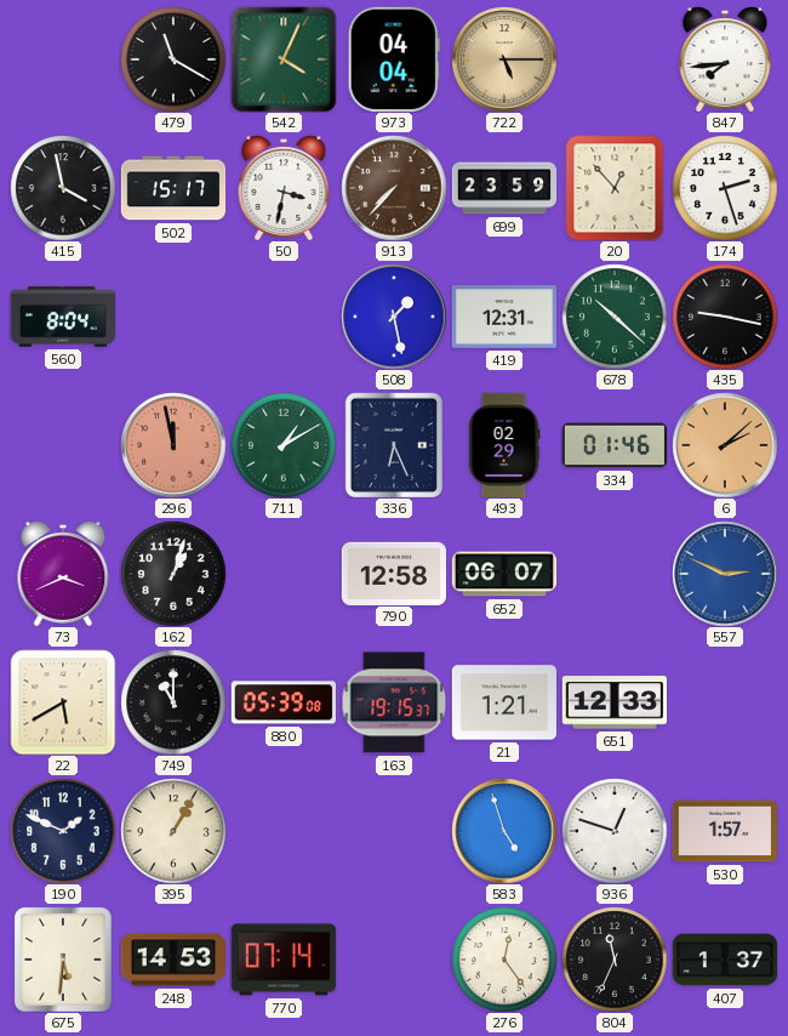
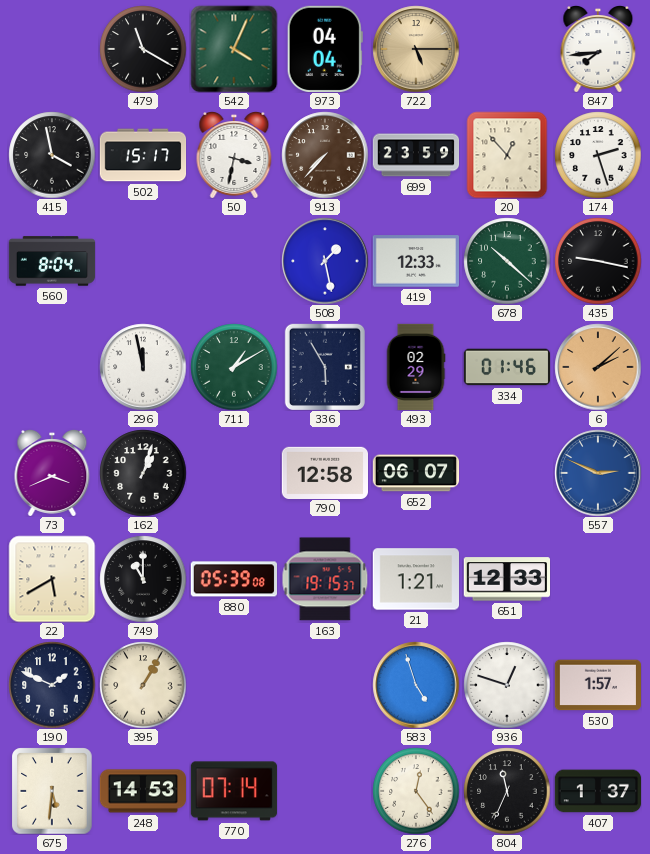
419: 12:31 -> 12:33
296 dial: salmon -> white
336: 6:26 -> 5:55
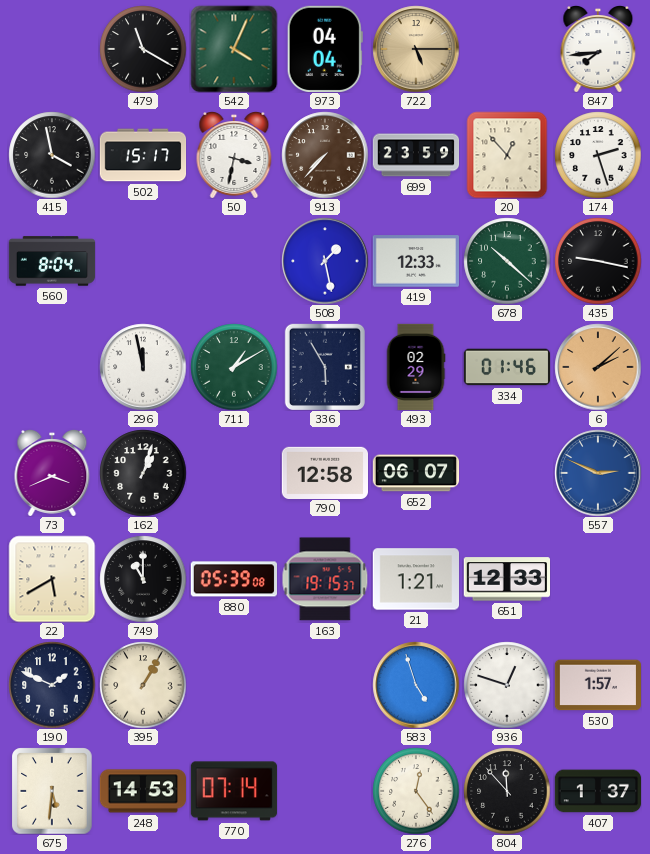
804: 11:34 -> 11:53
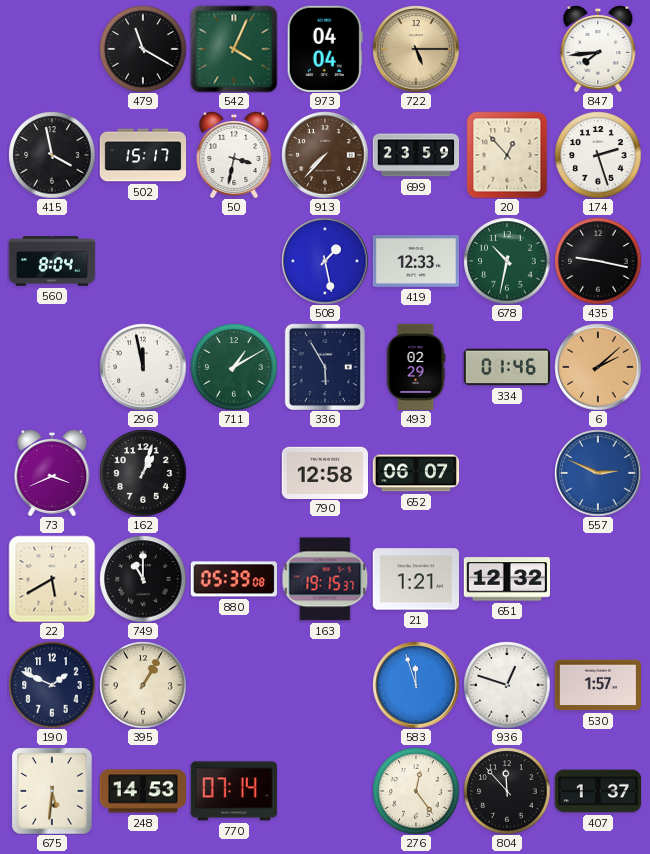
678: 10:22 -> 10:32
651: 12:33 -> 12:32
583: 4:57 -> 11:57
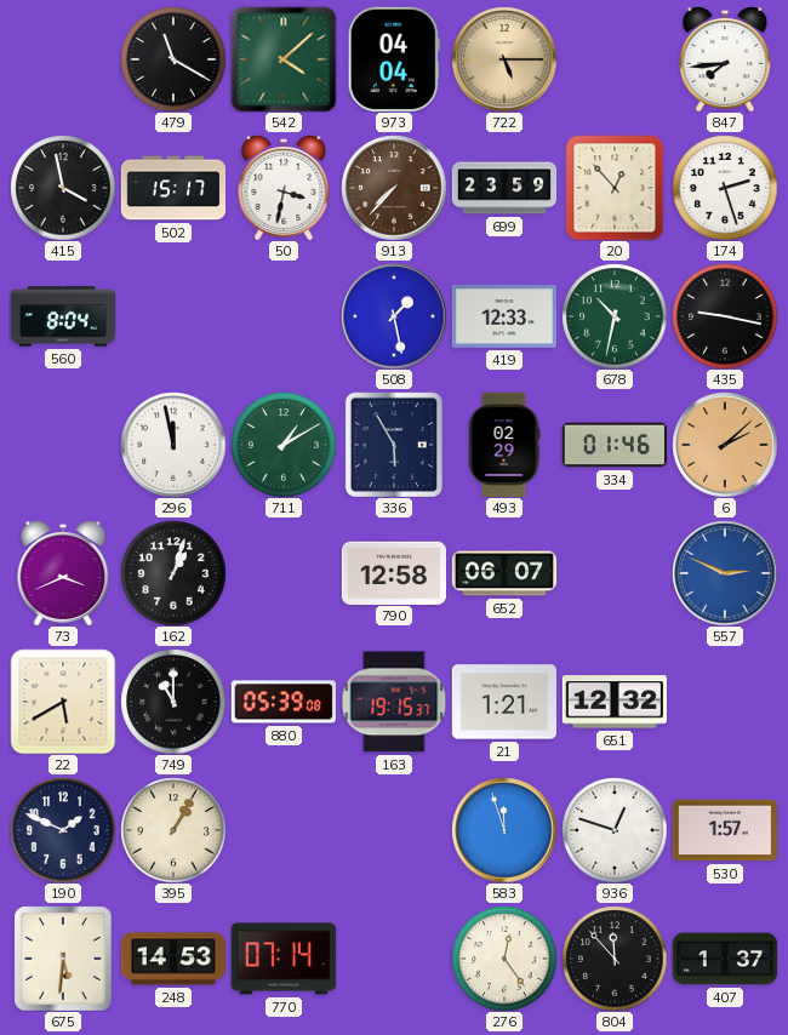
542: 4:04 -> 4:08
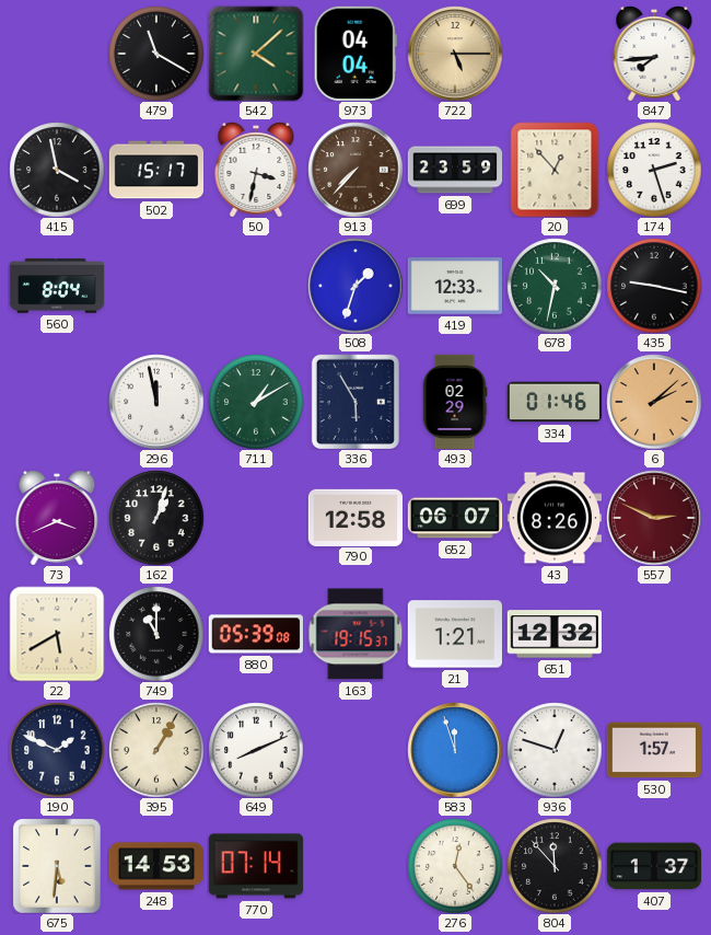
508: 1:28 -> 1:33
43: none -> 8:26
557 dial: blue -> burgundy
649: none -> 8:11
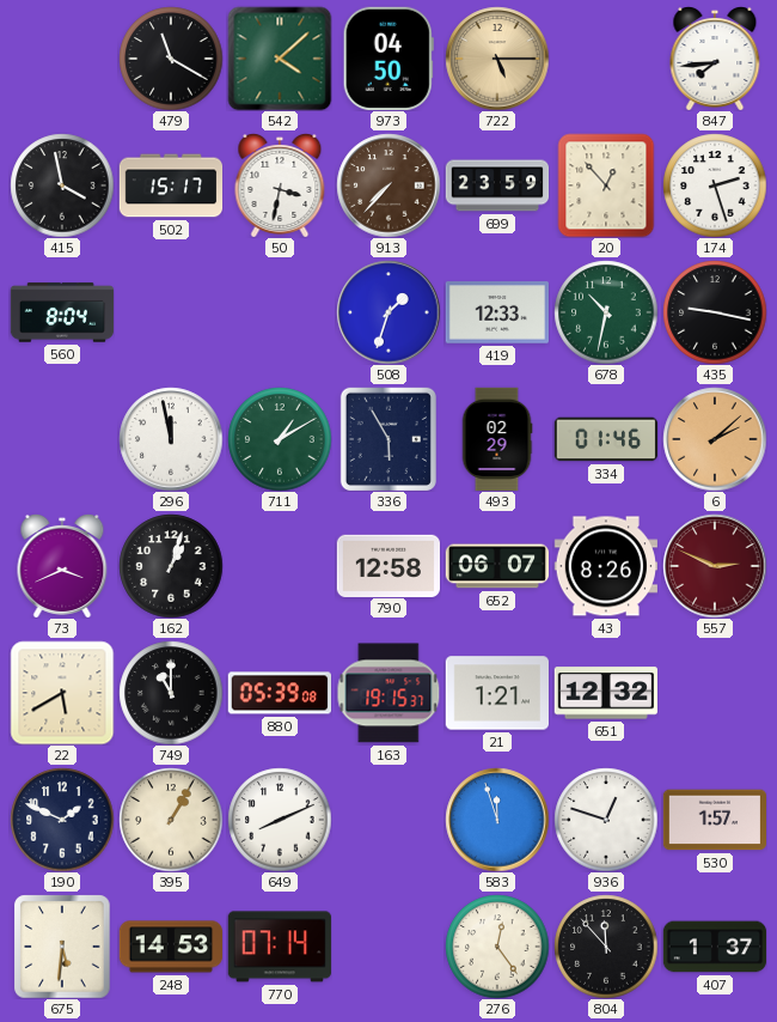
973: 04:04 -> 04:50
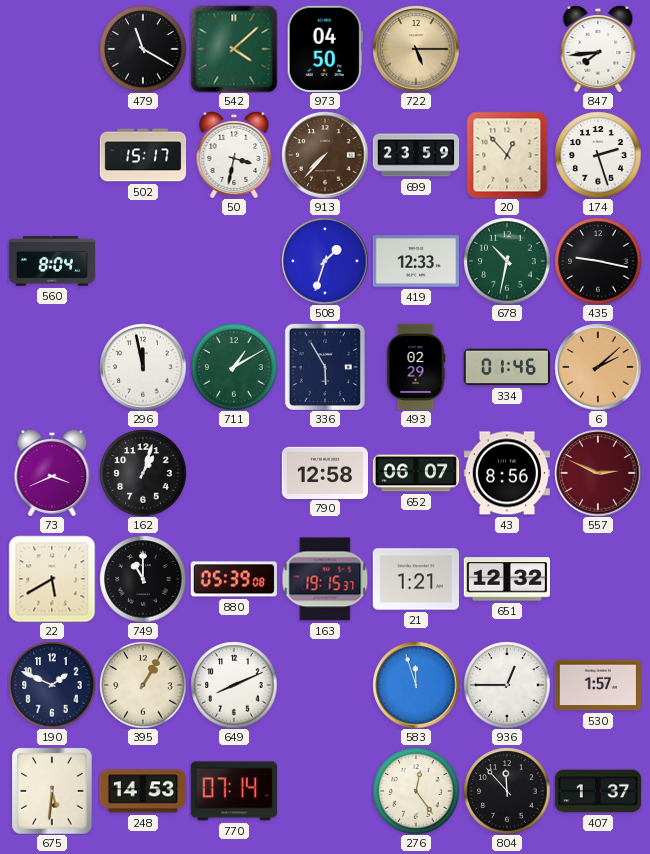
415: 3:58 -> none
43: 8:26 -> 8:56
936: 12:48 -> 12:45
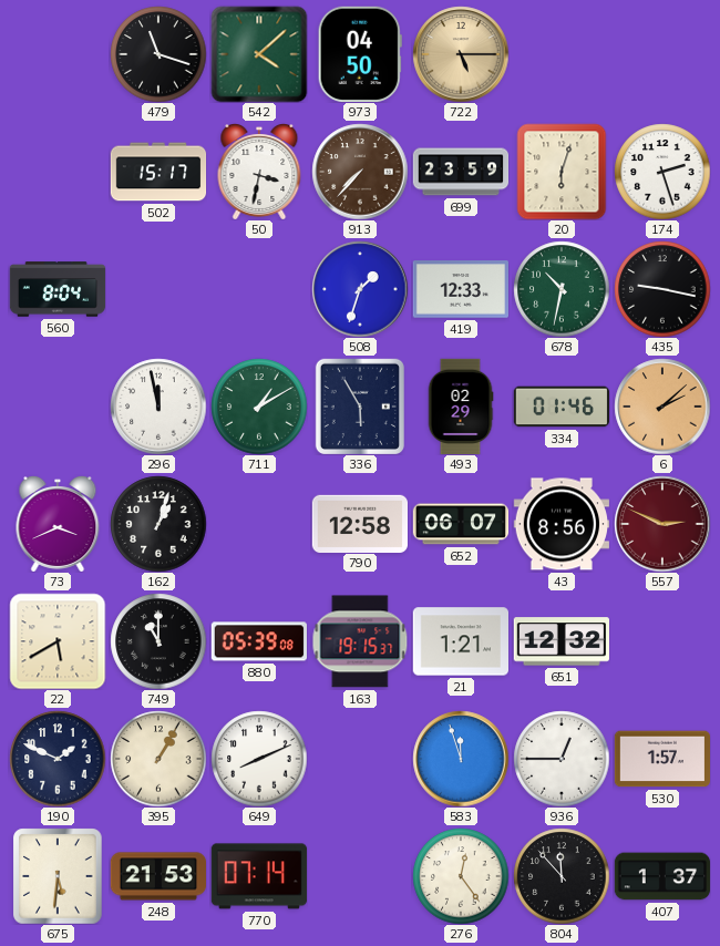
479: 11:20 -> 11:18
847: 7:44 -> none
20: 12:53 -> 6:03
248: 14:53 -> 21:53
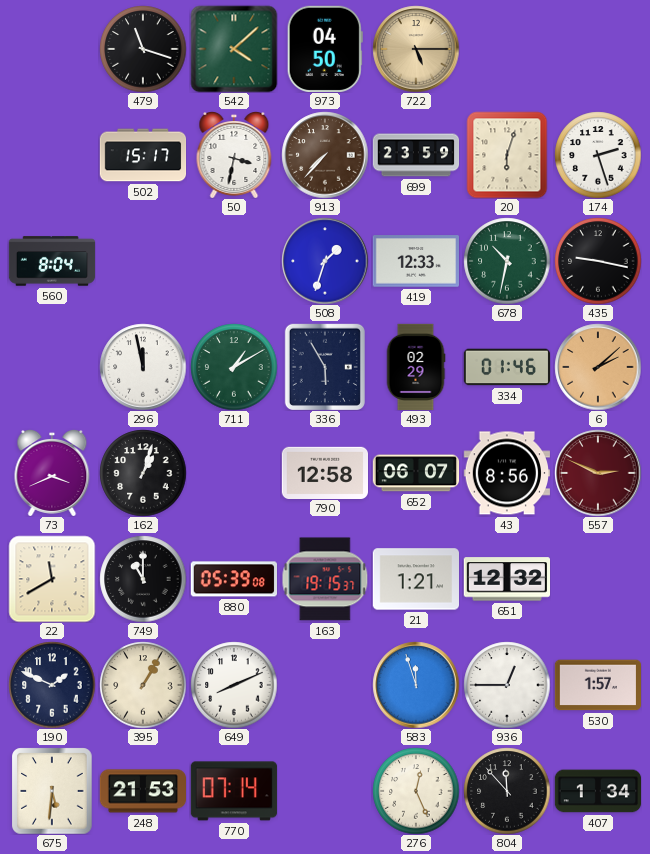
22: 5:40 -> 11:40
276: 12:24 -> 12:26
407: 1:37 -> 1:34
